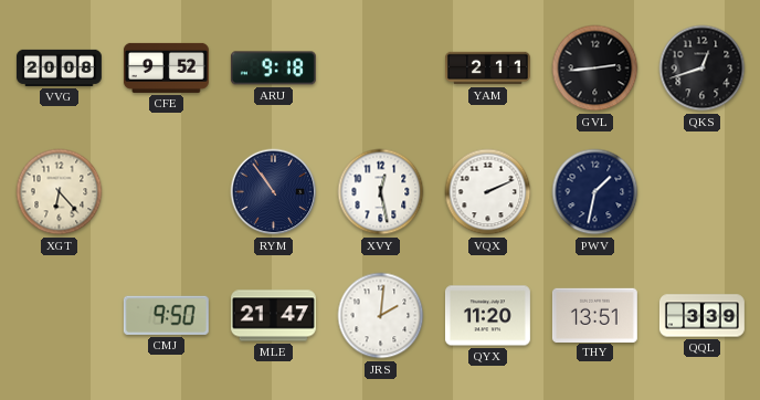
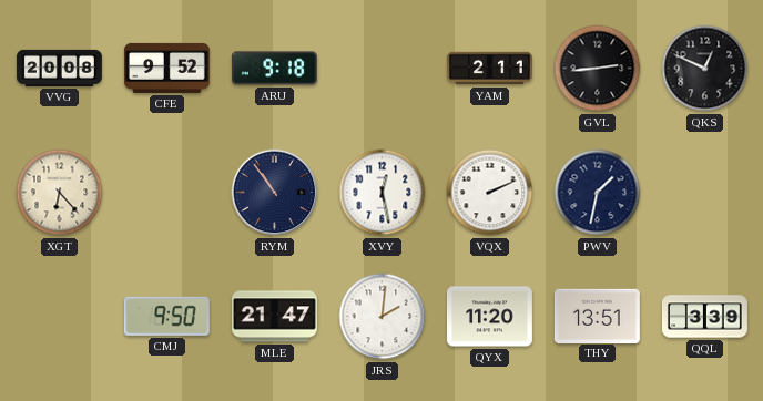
QKS: 12:42 -> 12:49
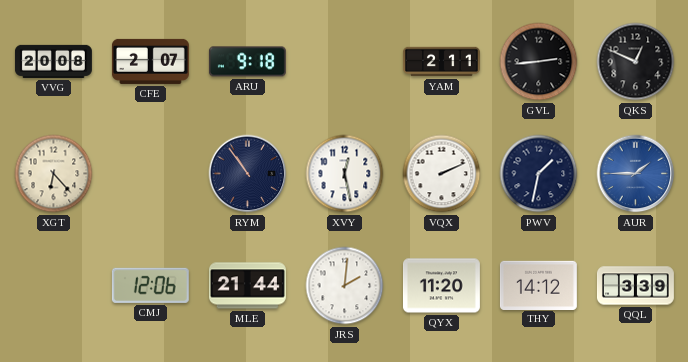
CFE: 9:52 -> 2:07
AUR: none -> 1:45
CMJ: 9:50 -> 12:06
MLE: 21:47 -> 21:44
THY: 13:51 -> 14:12
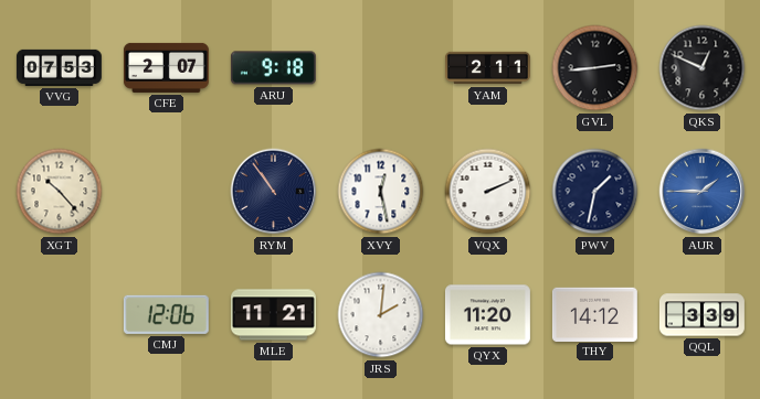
VVG: 20:08 -> 07:53
XGT: 6:23 -> 10:23
MLE: 21:44 -> 11:21
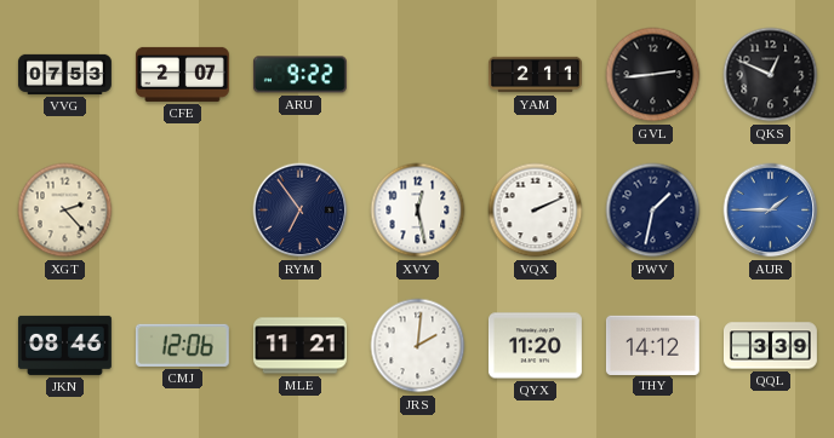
ARU: 9:18 -> 9:22
XGT: 10:23 -> 2:23
RYM: 10:54 -> 6:54
JKN: none -> 08:46
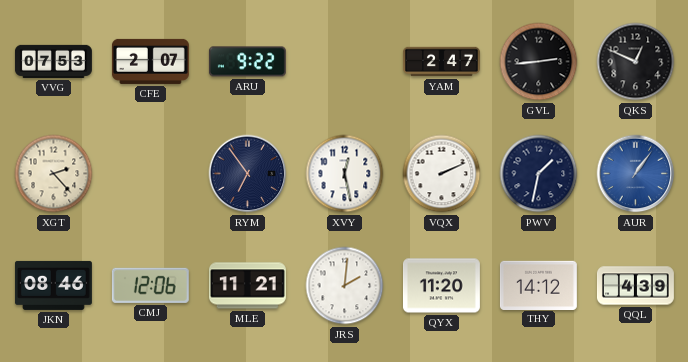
YAM: 2:11 -> 2:47
AUR: 1:45 -> 1:06
QQL: 3:39 -> 4:39
